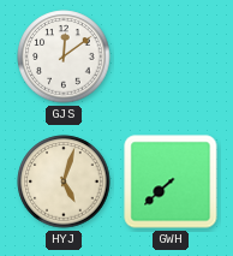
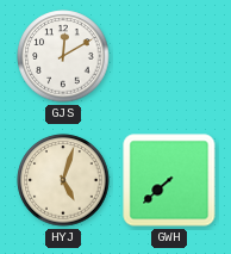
GJS: 12:09 -> 12:10
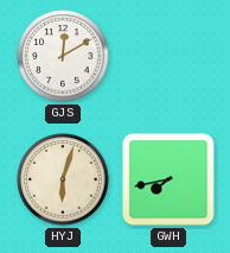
HYJ: 5:03 -> 6:03
GWH: 7:38 -> 7:43
